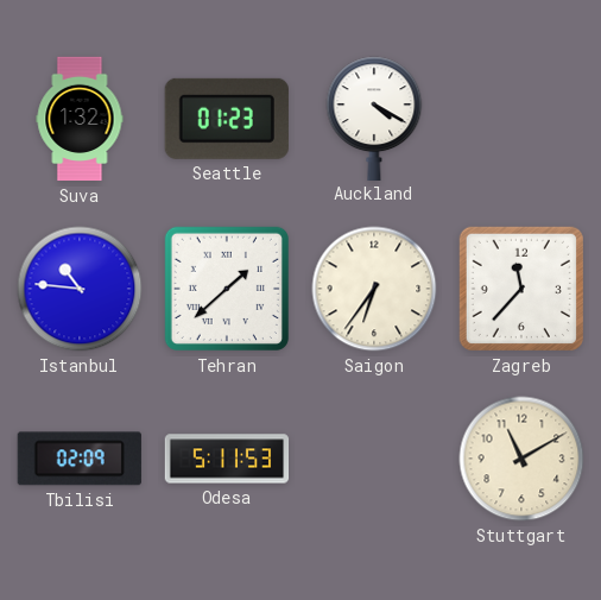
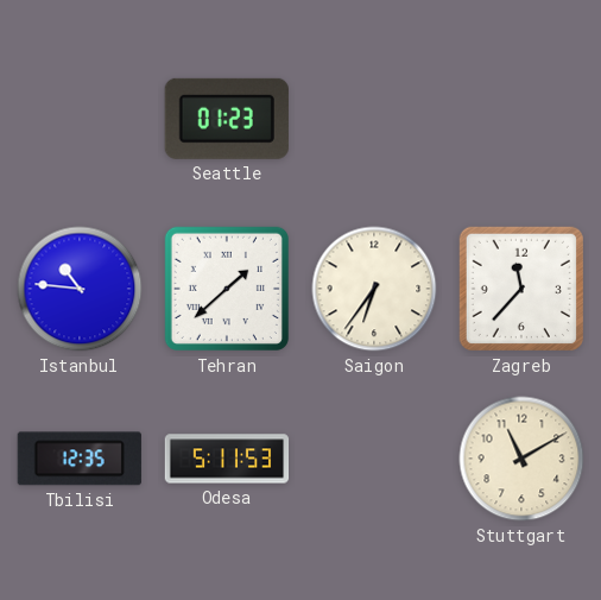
Suva: 1:32 -> none
Auckland: 4:20 -> none
Tbilisi: 02:09 -> 12:35
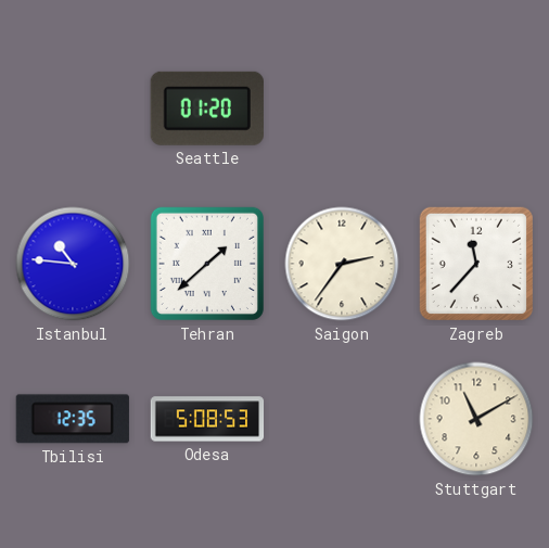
Seattle: 01:23 -> 01:20
Saigon: 6:36 -> 2:36
Odesa: 5:11 -> 5:08
